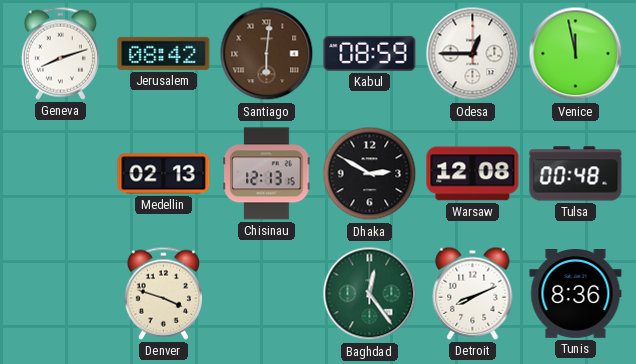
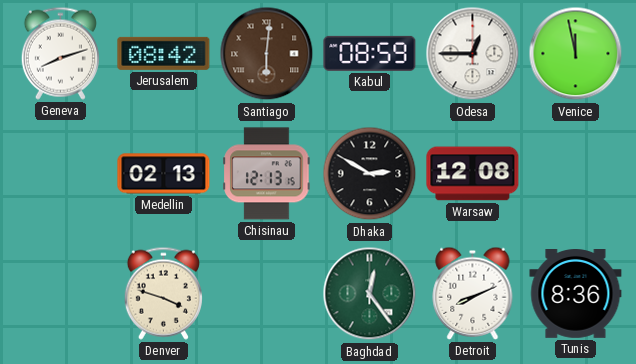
Tulsa: 00:48 -> none
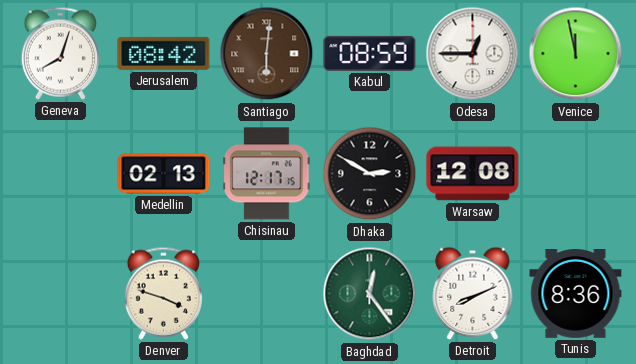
Geneva: 8:12 -> 8:03
Chisinau: 12:13 -> 12:17
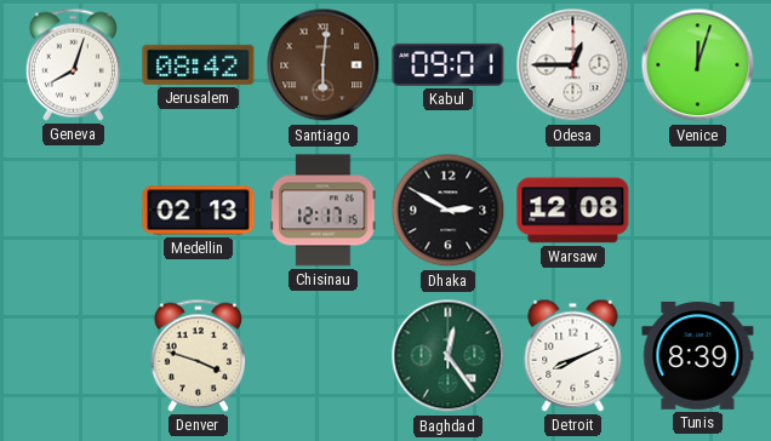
Kabul: 08:59 -> 09:01
Venice: 11:58 -> 12:03
Tunis: 8:36 -> 8:39
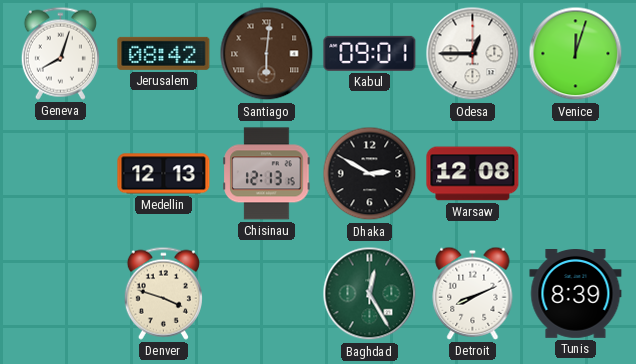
Medellin: 02:13 -> 12:13
Chisinau: 12:17 -> 12:13
Baghdad: 12:24 -> 12:25
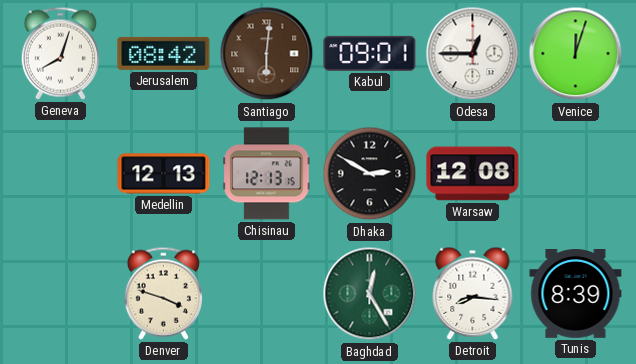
Detroit: 8:11 -> 8:16
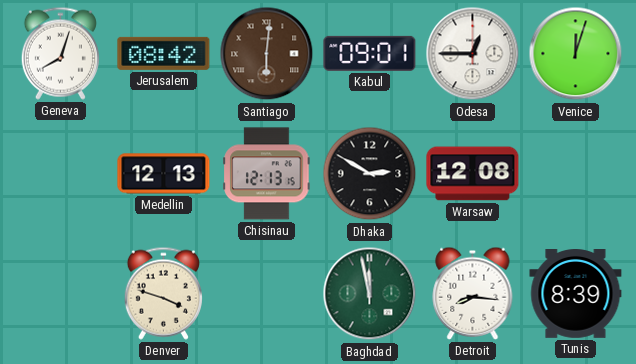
Baghdad: 12:25 -> 11:58
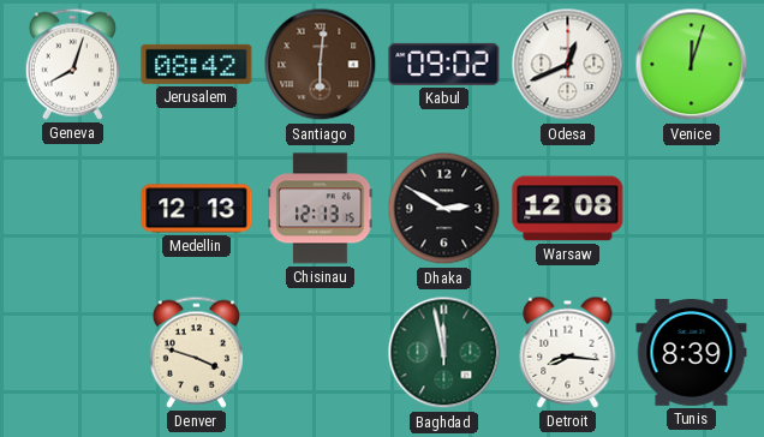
Kabul: 09:01 -> 09:02
Odesa: 12:45 -> 12:41
